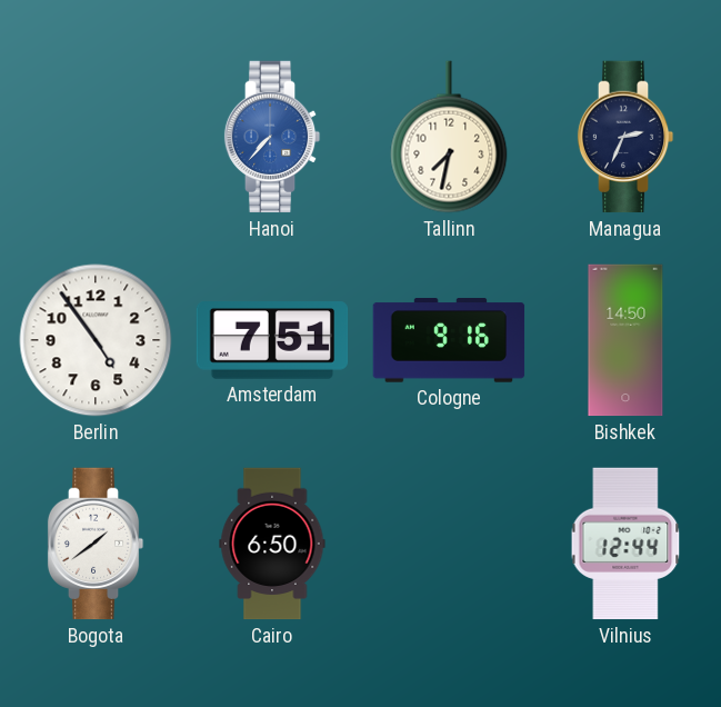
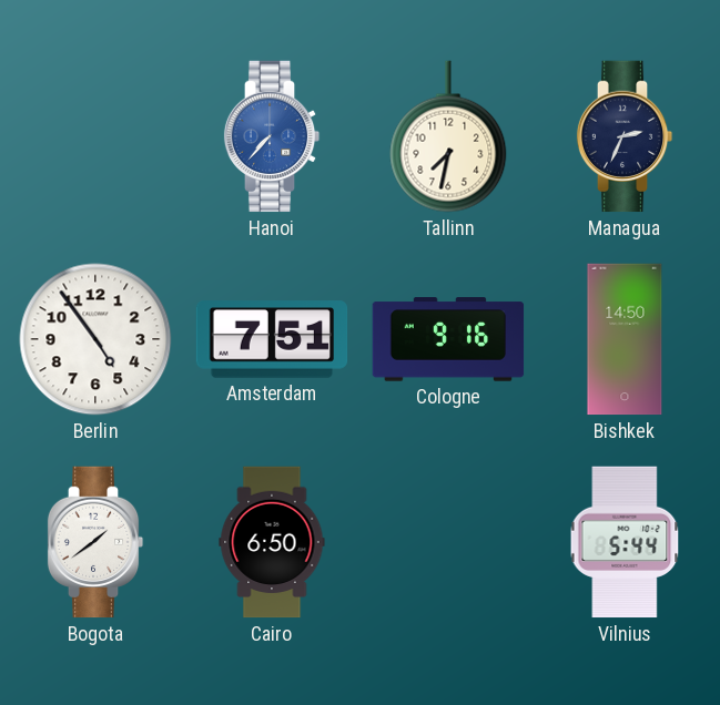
Vilnius: 12:44 -> 5:44
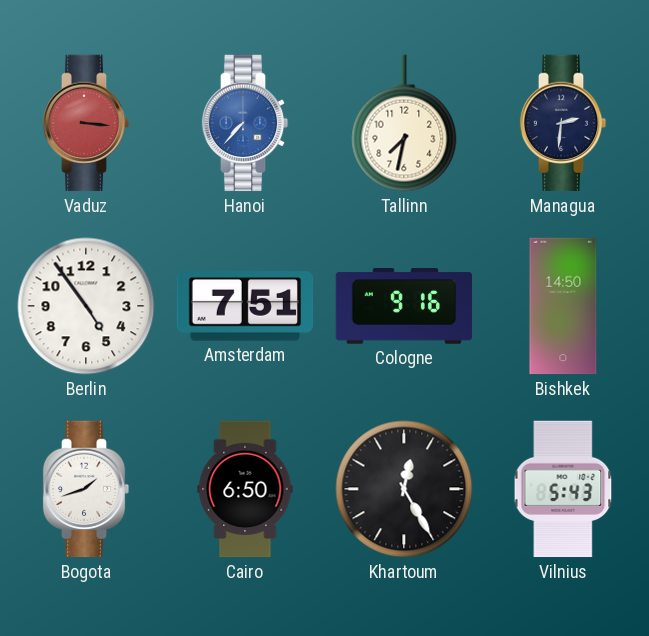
Vaduz: none -> 3:16
Managua: 2:34 -> 2:31
Bogota: 1:39 -> 1:42
Khartoum: none -> 12:25
Vilnius: 5:44 -> 5:43
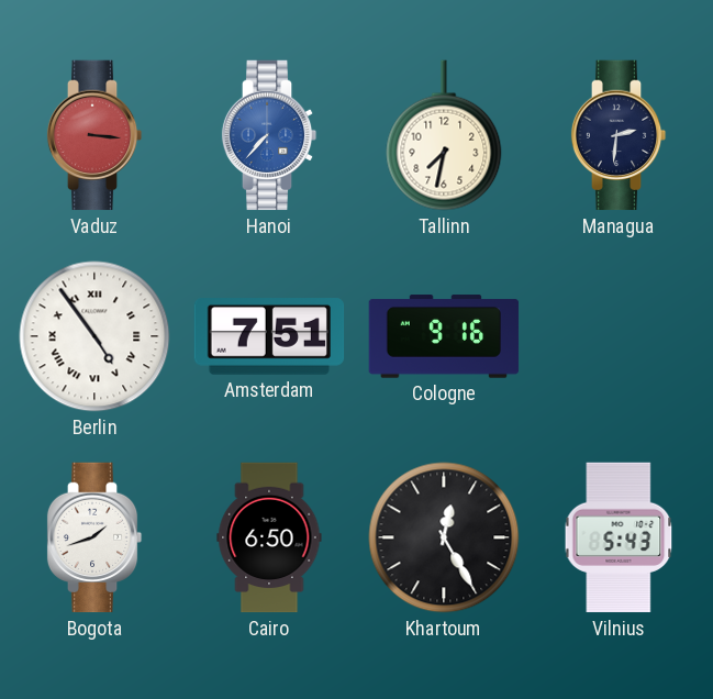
Berlin numerals: Arabic -> Roman
Bishkek: 14:50 -> none
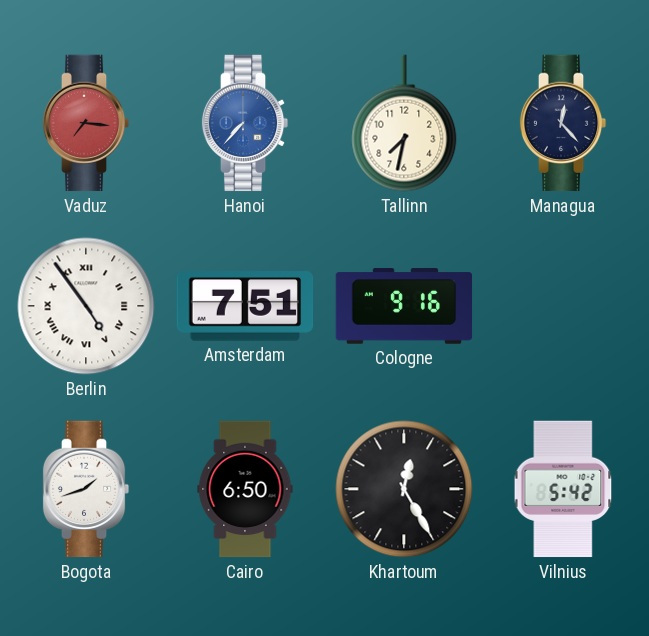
Vaduz: 3:16 -> 7:16
Managua: 2:31 -> 12:23
Vilnius: 5:43 -> 5:42
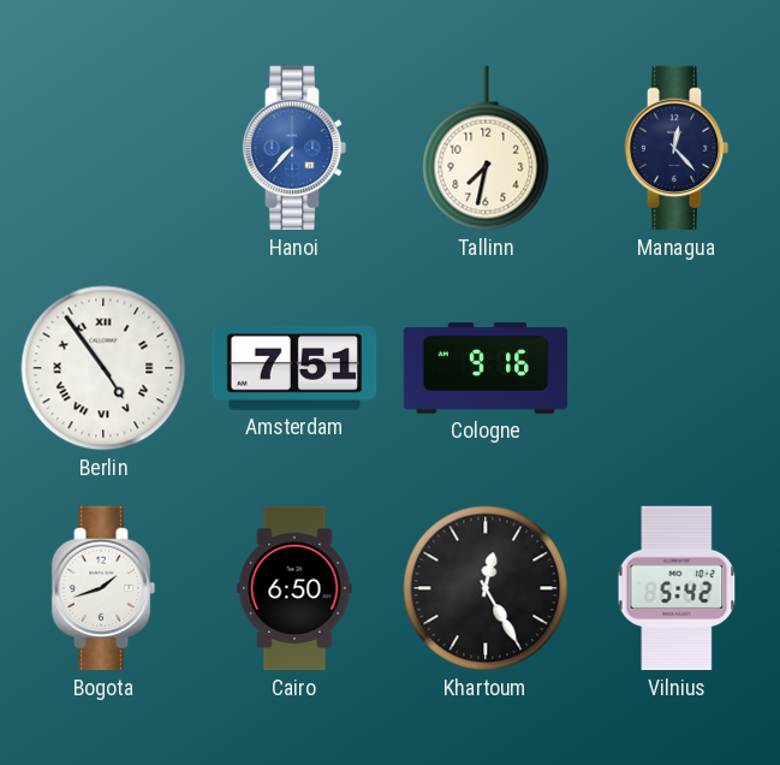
Vaduz: 7:16 -> none
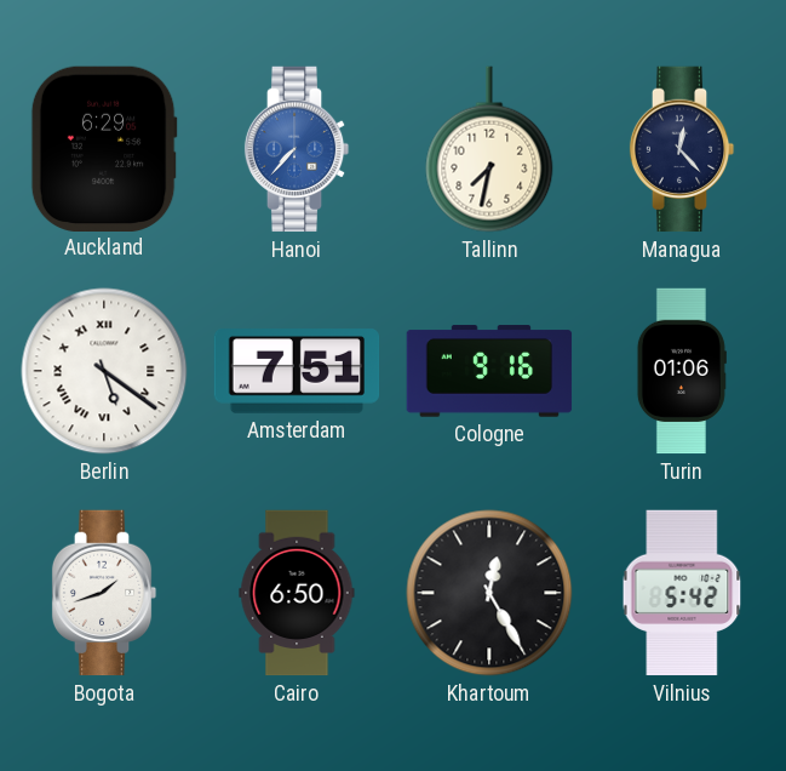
Auckland: none -> 6:29
Berlin: 4:54 -> 5:21
Turin: none -> 01:06
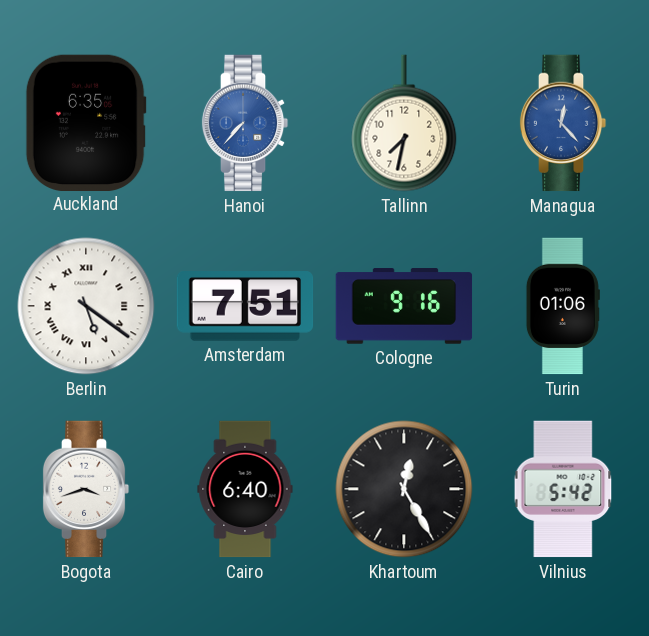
Auckland: 6:29 -> 6:35
Managua dial: navy -> blue
Bogota: 1:42 -> 3:42
Cairo: 6:50 -> 6:40
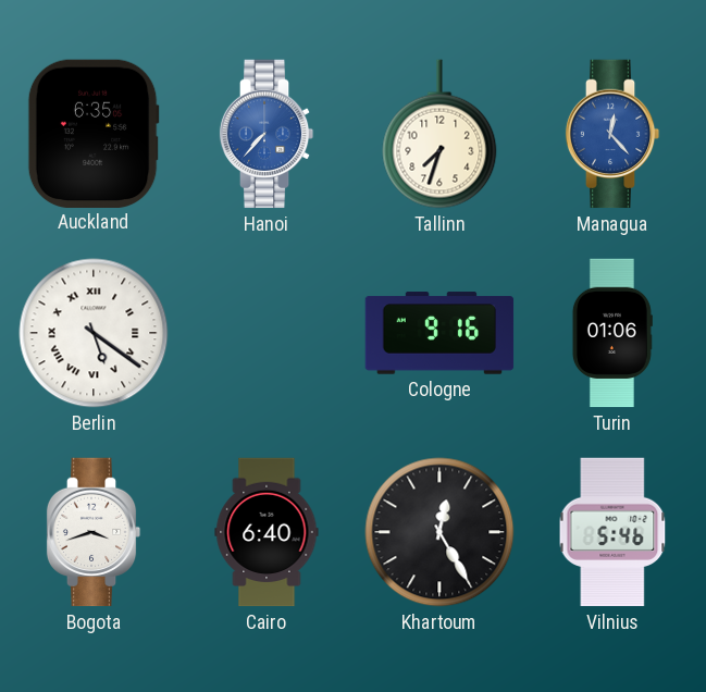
Tallinn: 7:32 -> 7:33
Amsterdam: 7:51 -> none
Vilnius: 5:42 -> 5:46
